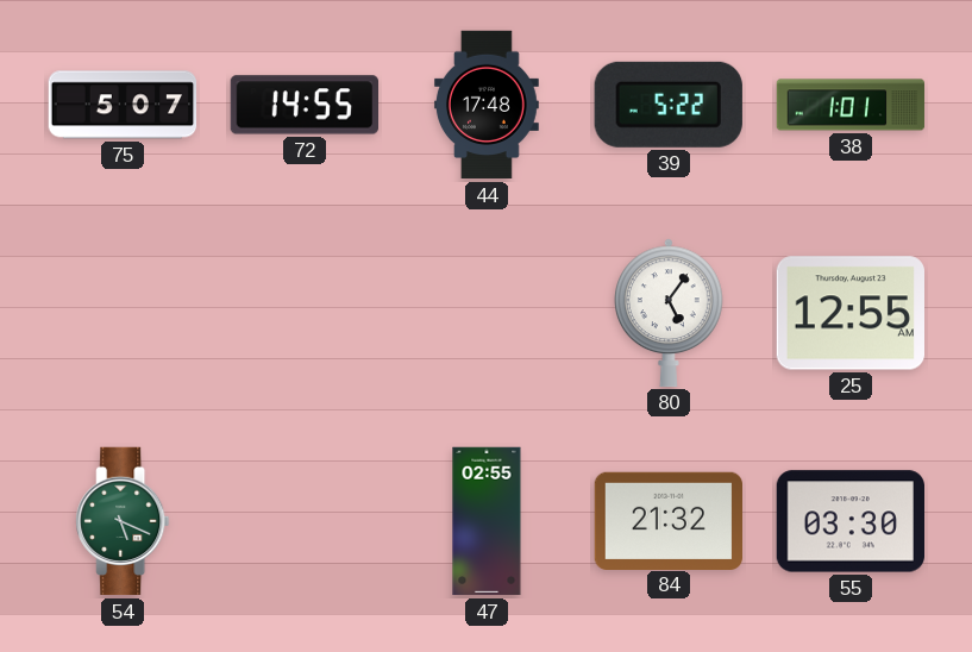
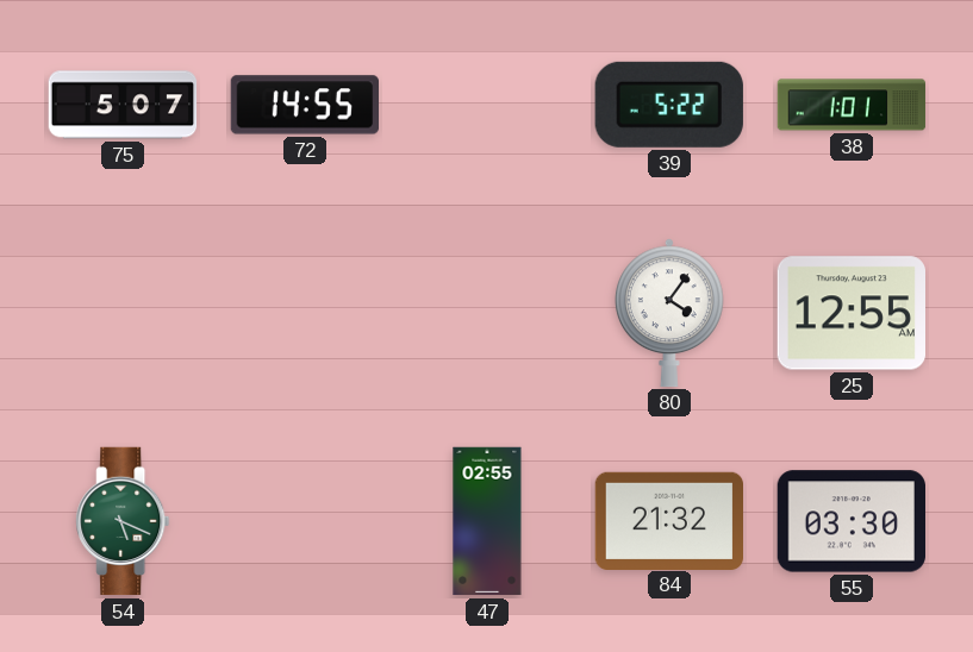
44: 17:48 -> none
80: 5:06 -> 4:06
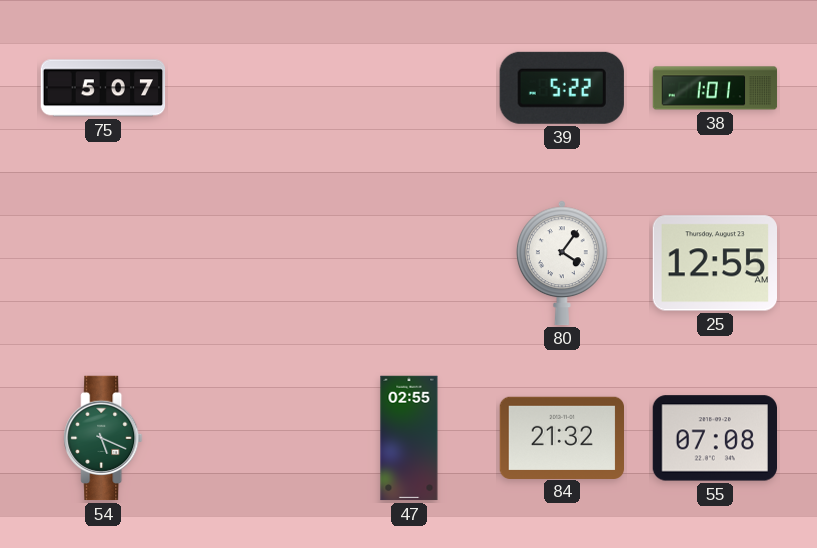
72: 14:55 -> none
55: 03:30 -> 07:08
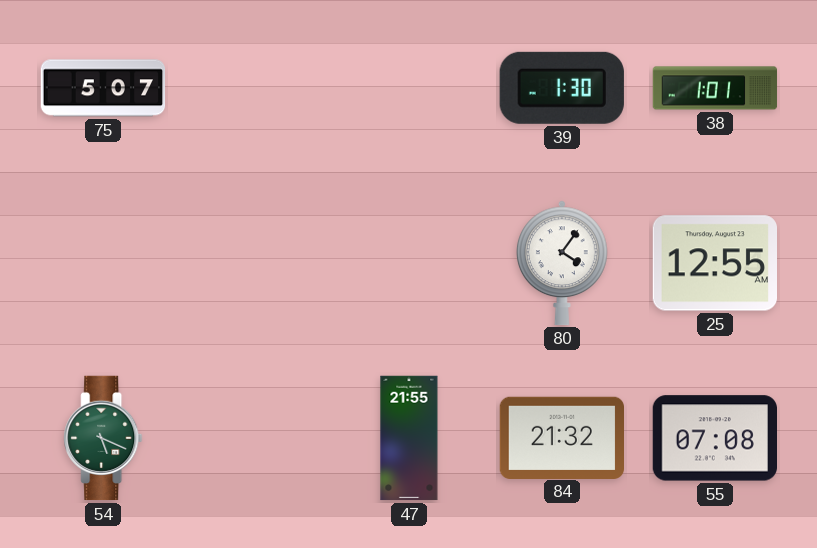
39: 5:22 -> 1:30
47: 02:55 -> 21:55
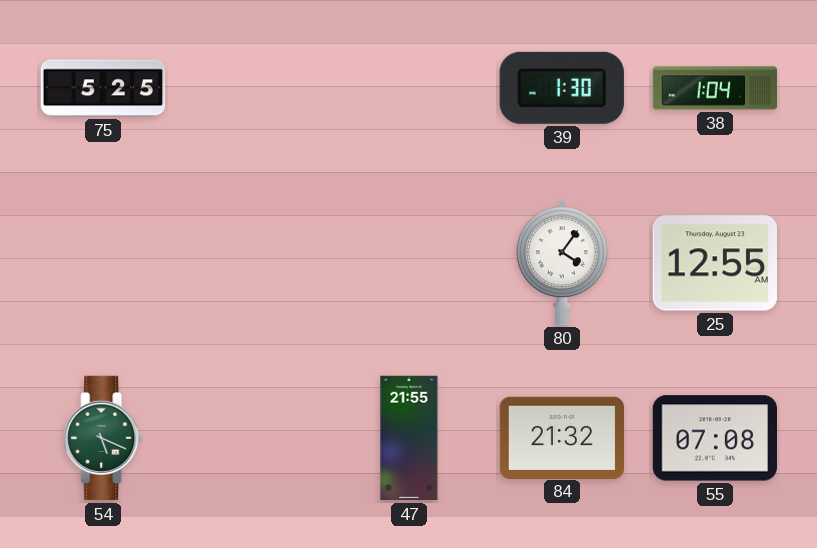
75: 5:07 -> 5:25
38: 1:01 -> 1:04
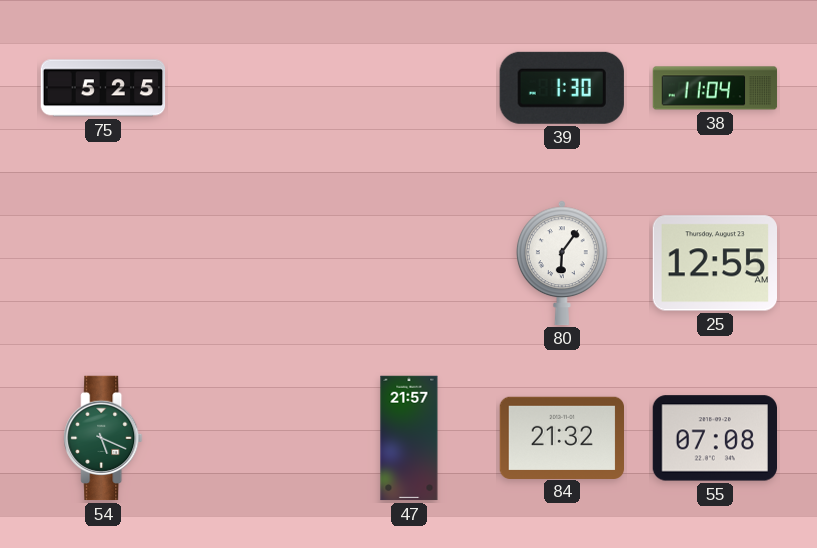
38: 1:04 -> 11:04
80: 4:06 -> 6:06
47: 21:55 -> 21:57
